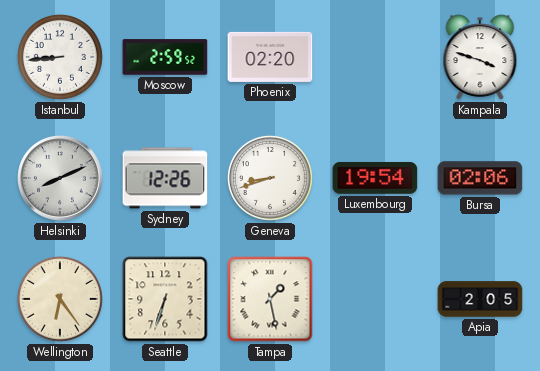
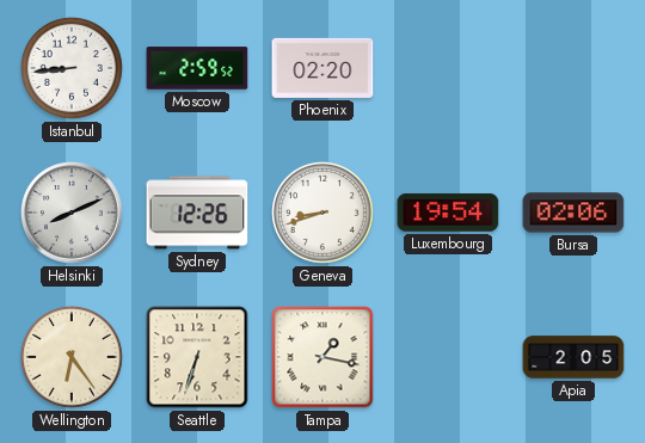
Kampala: 3:48 -> none
Tampa: 1:28 -> 1:17
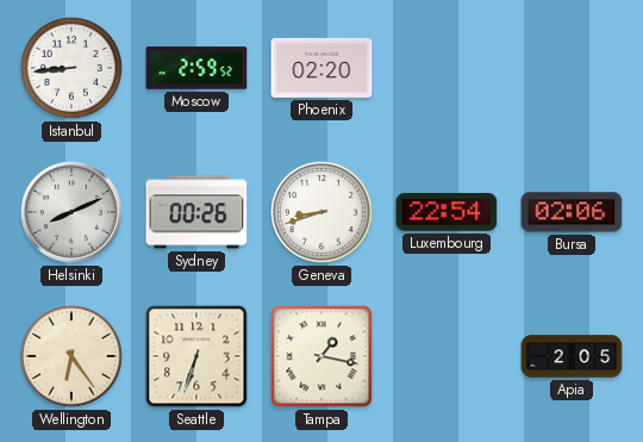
Sydney: 12:26 -> 00:26
Luxembourg: 19:54 -> 22:54
